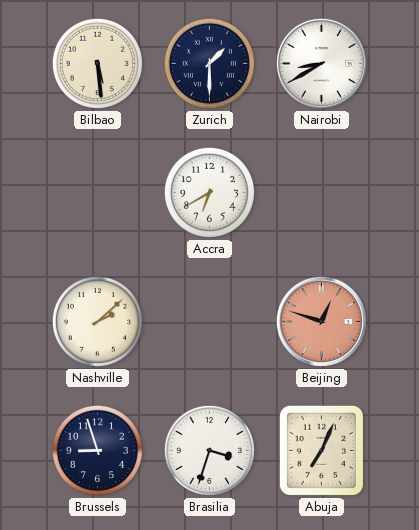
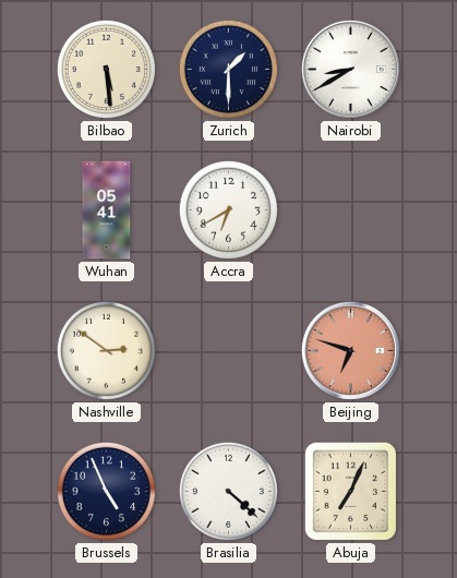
Wuhan: none -> 05:41
Nashville: 2:08 -> 2:51
Beijing: 12:48 -> 6:48
Brussels: 8:57 -> 4:56
Brasilia: 3:33 -> 4:22
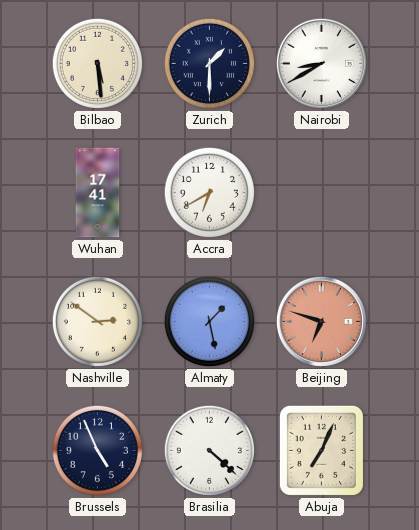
Wuhan: 05:41 -> 17:41
Almaty: none -> 1:28
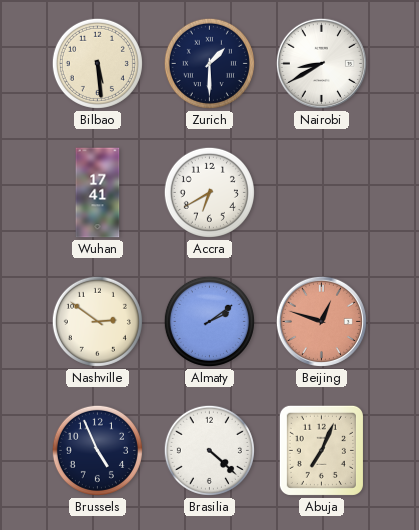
Almaty: 1:28 -> 2:09
Beijing: 6:48 -> 12:48
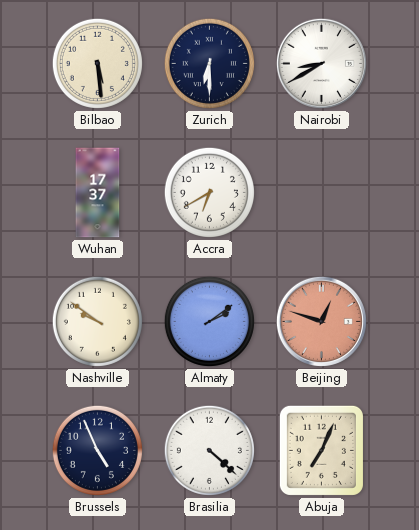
Zurich: 1:30 -> 6:30
Wuhan: 17:41 -> 17:37
Nashville: 2:51 -> 9:51
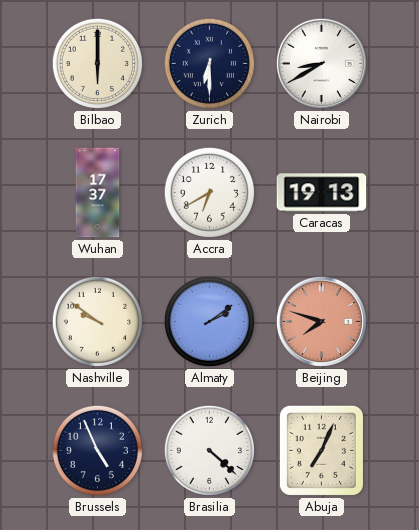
Bilbao: 5:29 -> 6:00
Caracas: none -> 19:13
Beijing: 12:48 -> 7:48
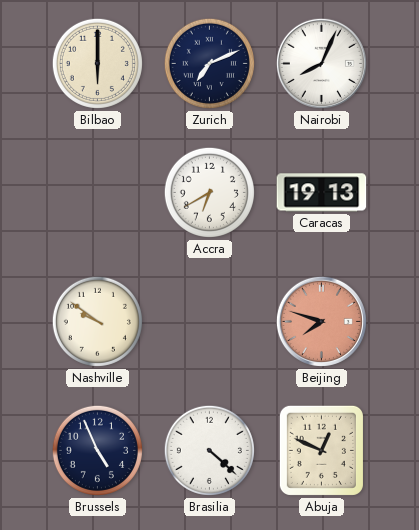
Zurich: 6:30 -> 7:11
Nairobi: 8:40 -> 8:04
Wuhan: 17:37 -> none
Almaty: 2:09 -> none
Abuja: 7:04 -> 12:49
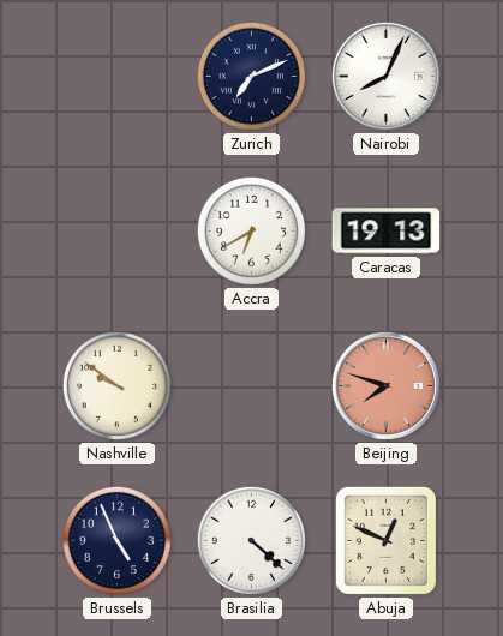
Bilbao: 6:00 -> none
